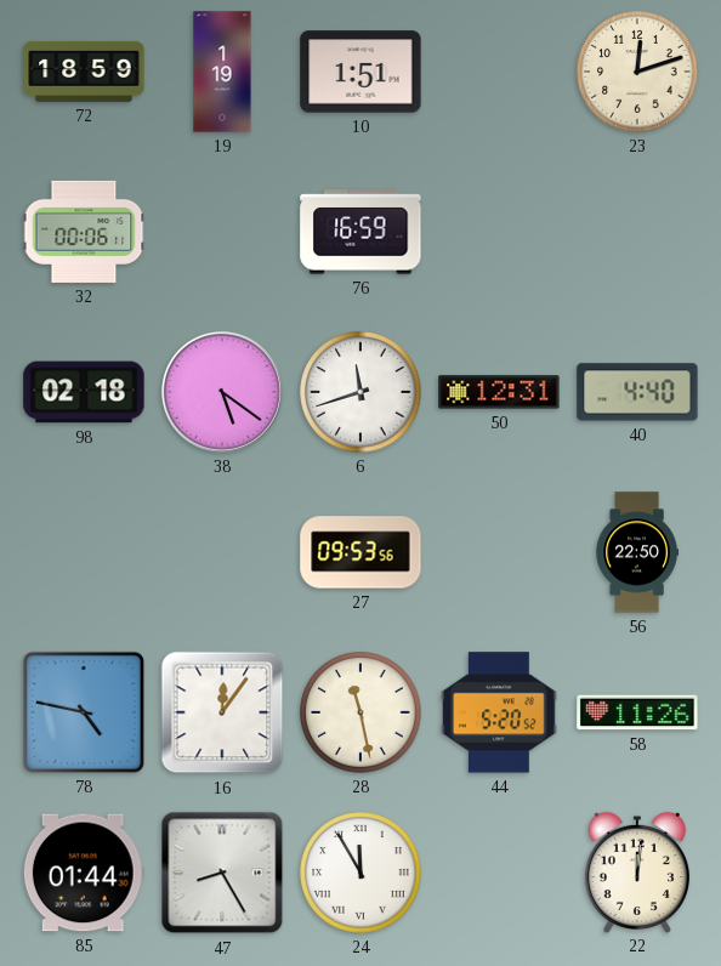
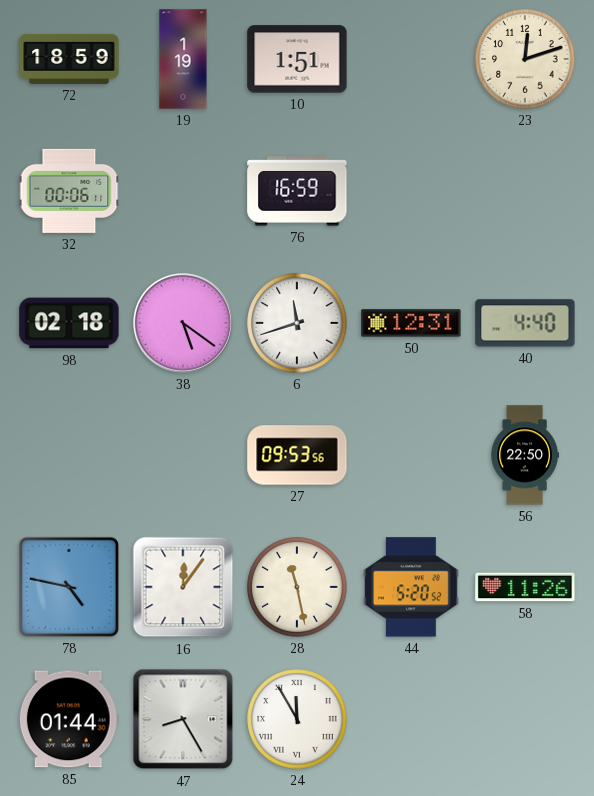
22: 12:01 -> none
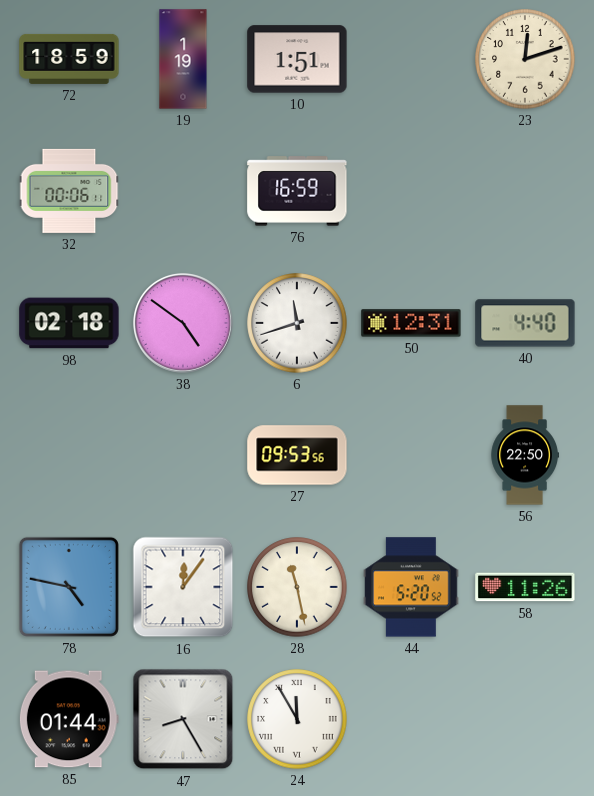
38: 5:21 -> 4:51
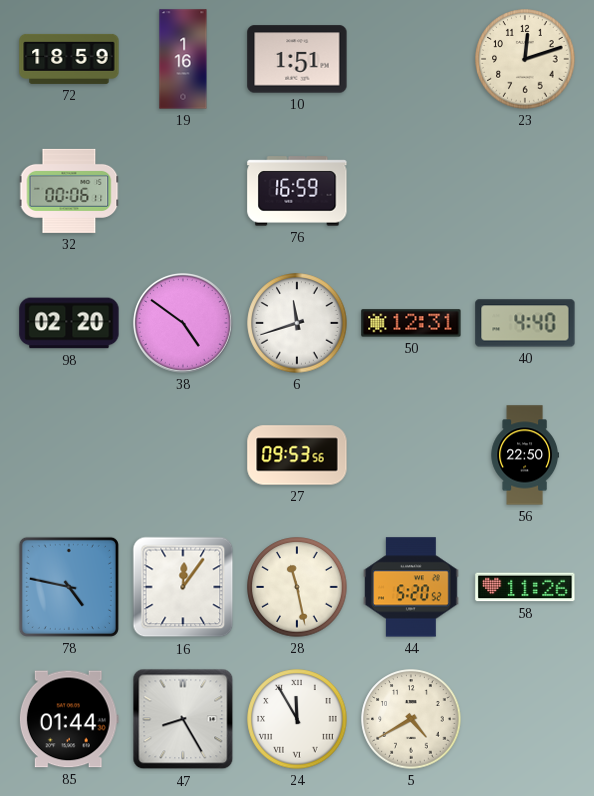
19: 1:19 -> 1:16
98: 02:18 -> 02:20
5: none -> 4:40
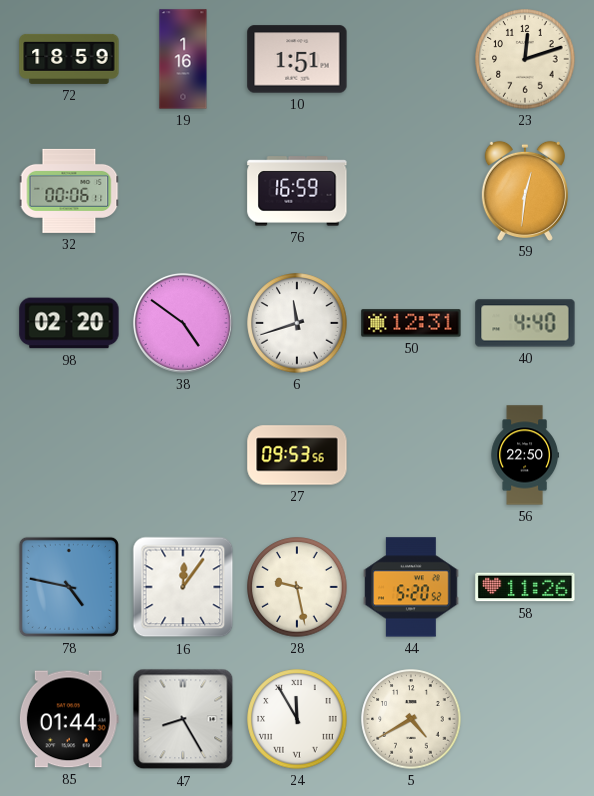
59: none -> 12:31
28: 11:28 -> 9:28
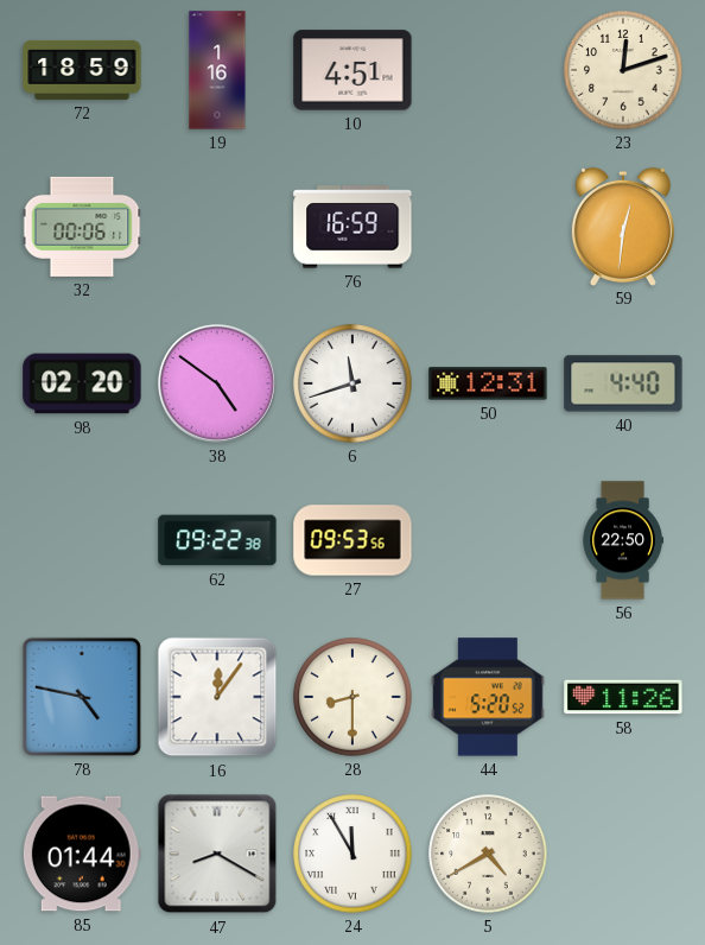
10: 1:51 -> 4:51
62: none -> 09:22
28: 9:28 -> 8:30
47: 8:25 -> 8:20
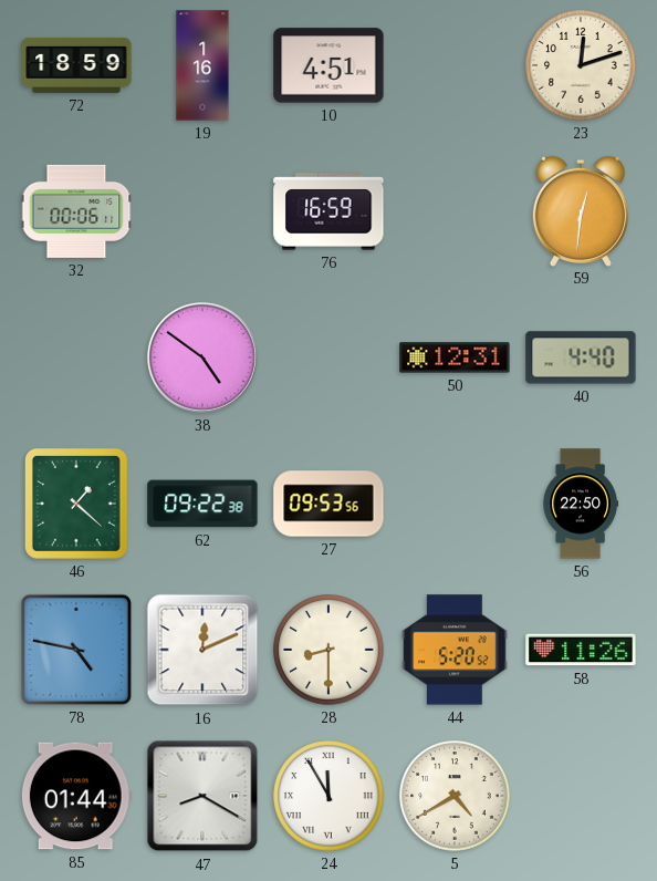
98: 02:20 -> none
6: 11:42 -> none
46: none -> 1:22
16: 12:06 -> 12:11
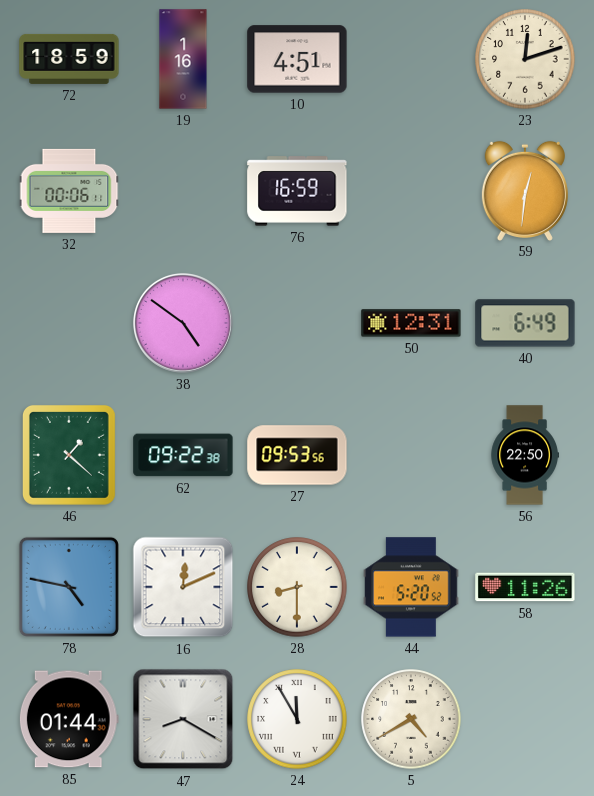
40: 4:40 -> 6:49
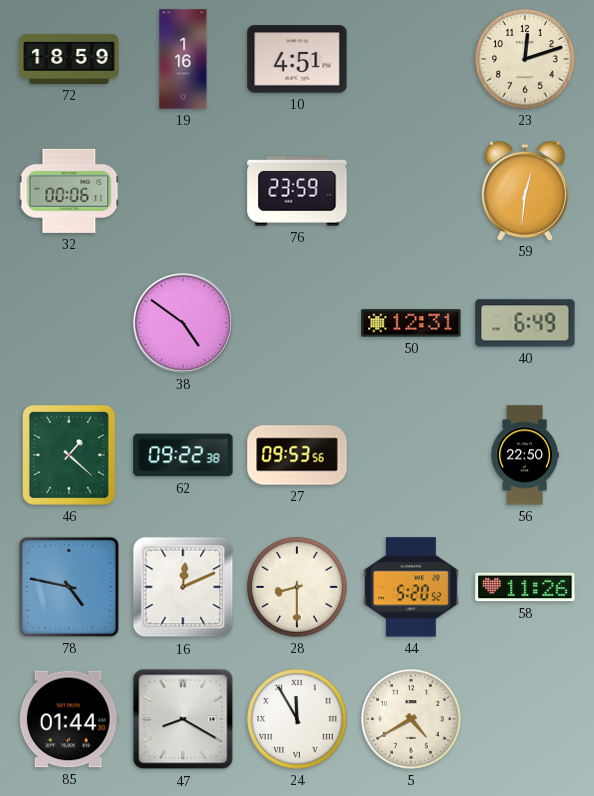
76: 16:59 -> 23:59
